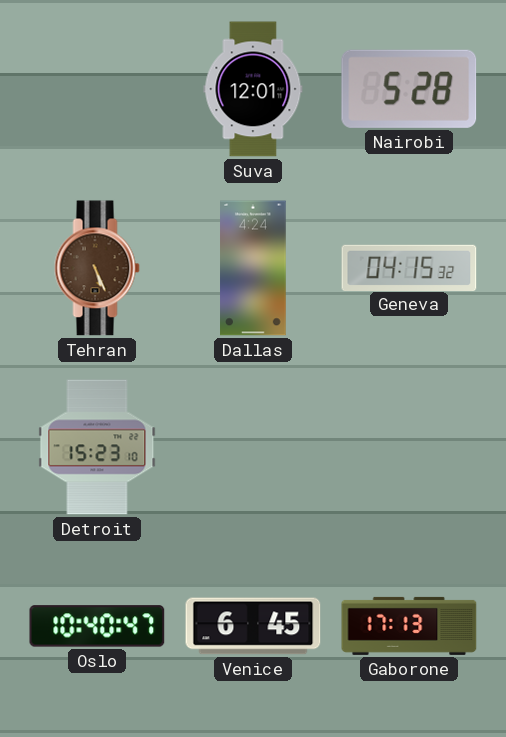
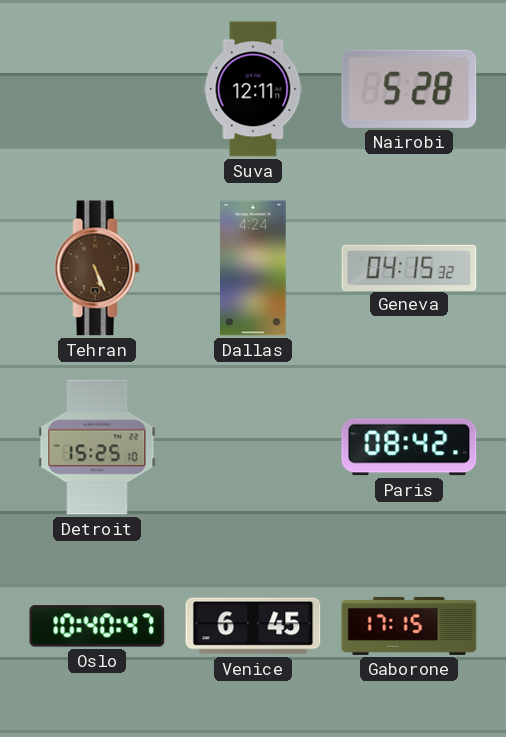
Suva: 12:01 -> 12:11
Detroit: 15:23 -> 15:25
Paris: none -> 08:42
Gaborone: 17:13 -> 17:15
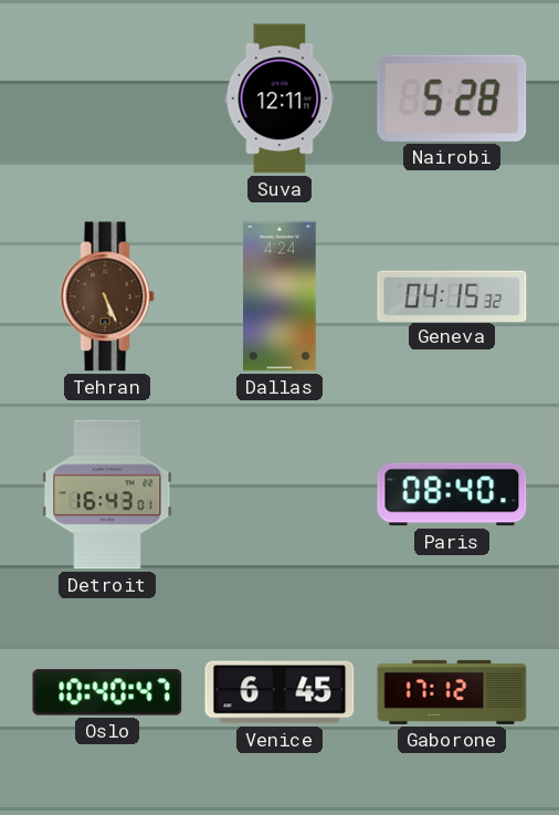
Detroit: 15:25 -> 16:43
Paris: 08:42 -> 08:40
Gaborone: 17:15 -> 17:12
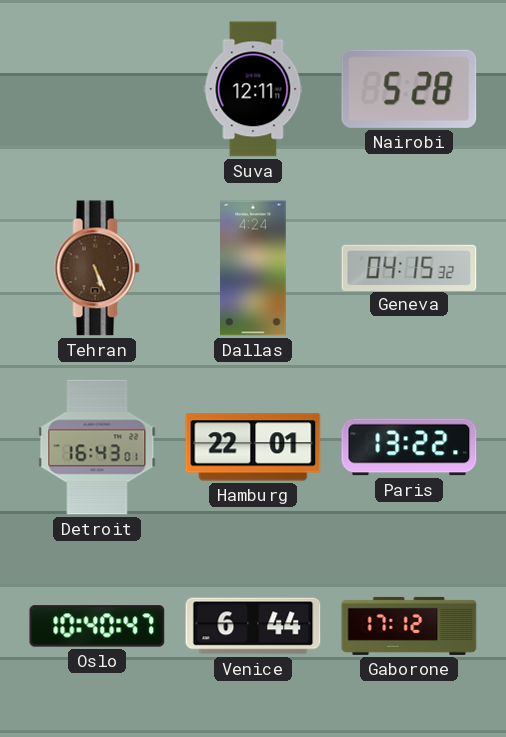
Hamburg: none -> 22:01
Paris: 08:40 -> 13:22
Venice: 6:45 -> 6:44
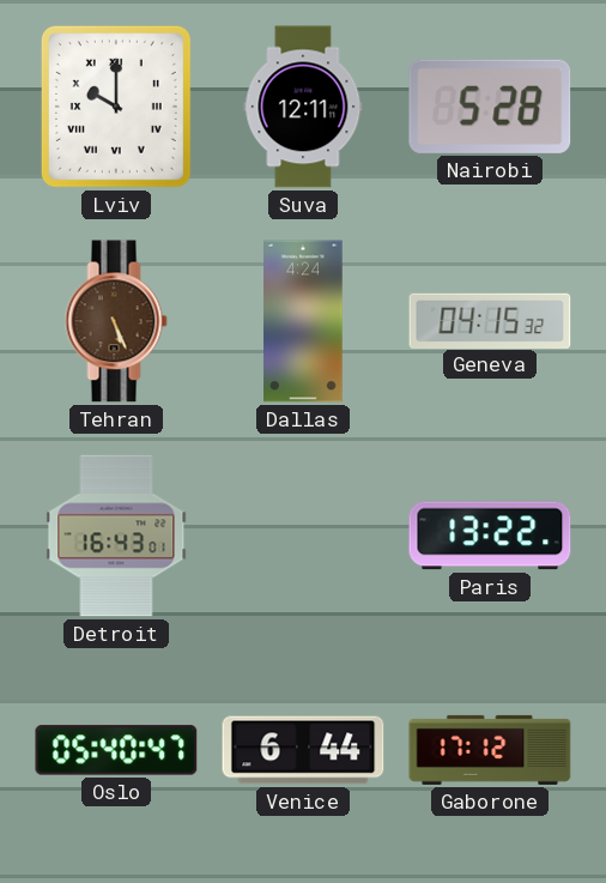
Lviv: none -> 10:00
Hamburg: 22:01 -> none
Oslo: 10:40 -> 05:40
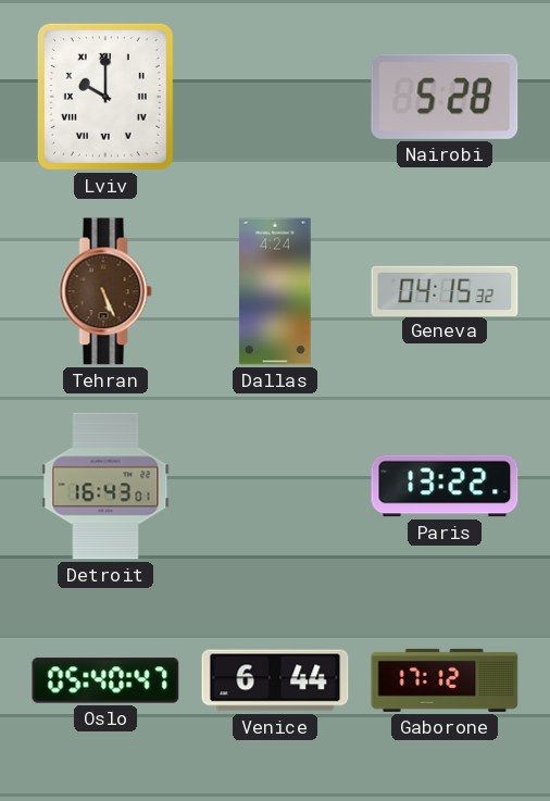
Suva: 12:11 -> none
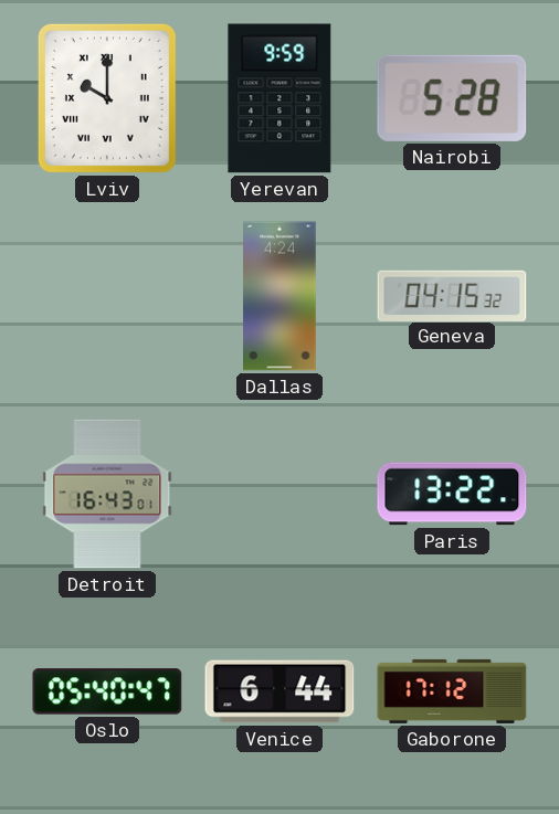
Yerevan: none -> 9:59
Tehran: 5:26 -> none
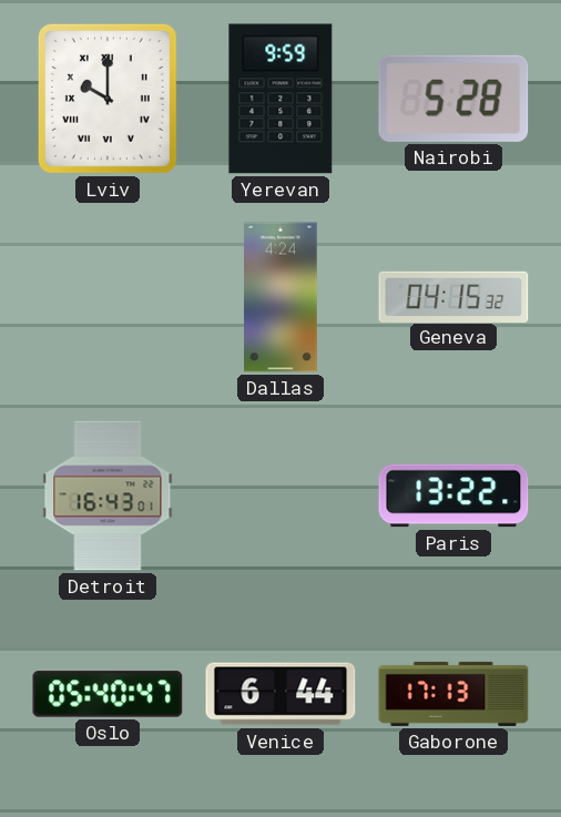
Gaborone: 17:12 -> 17:13
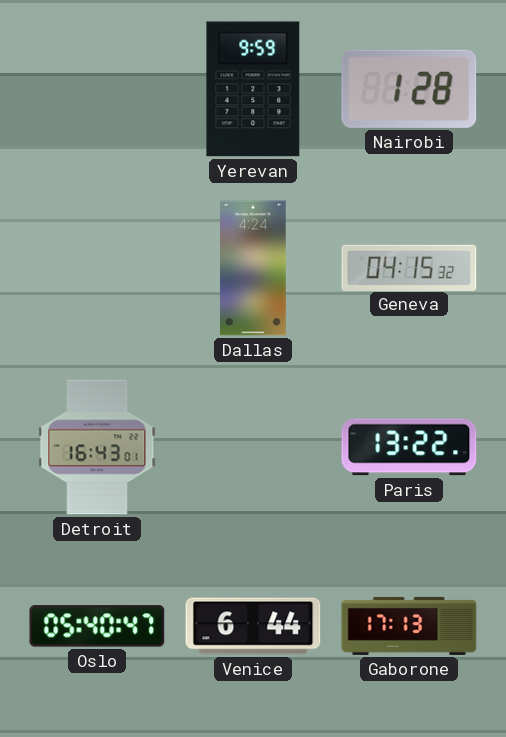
Lviv: 10:00 -> none
Nairobi: 5:28 -> 1:28
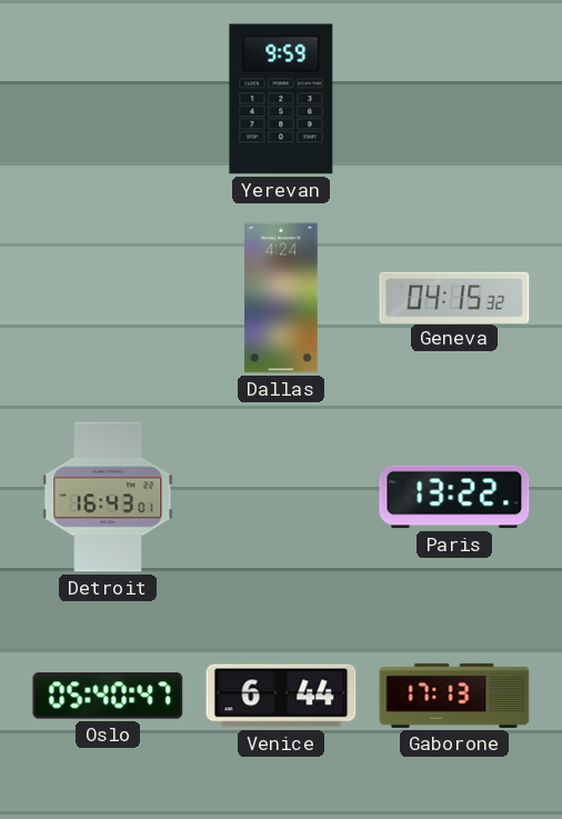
Nairobi: 1:28 -> none
